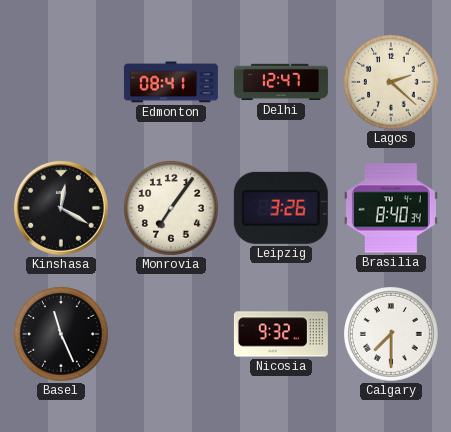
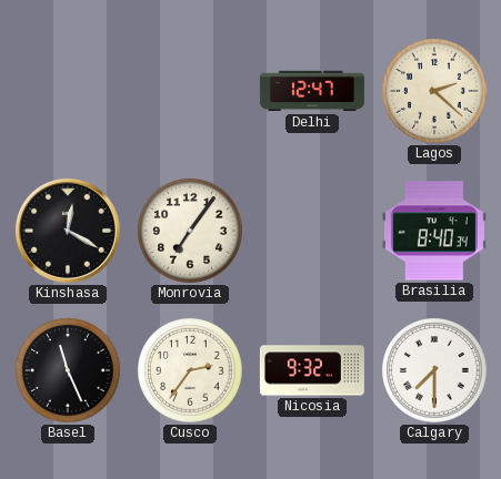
Edmonton: 08:41 -> none
Leipzig: 3:26 -> none
Cusco: none -> 2:36
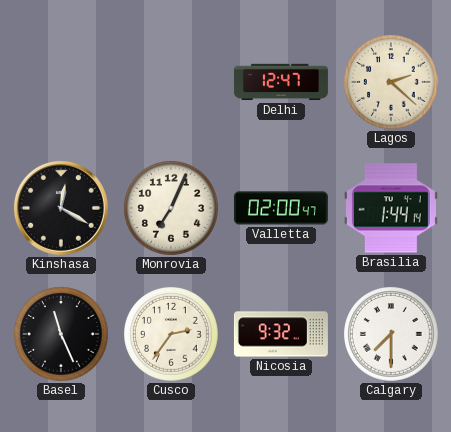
Monrovia: 7:06 -> 7:04
Valletta: none -> 02:00
Brasilia: 8:40 -> 1:44
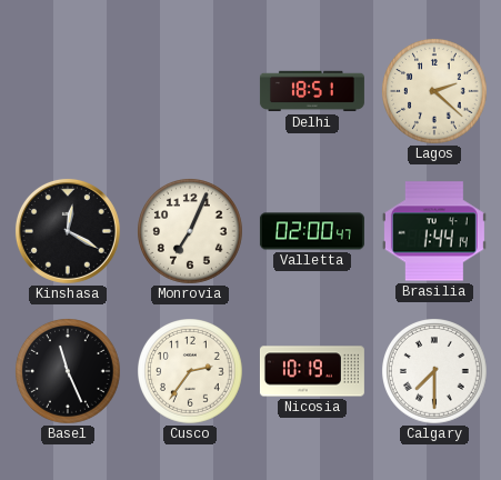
Delhi: 12:47 -> 18:51
Nicosia: 9:32 -> 10:19
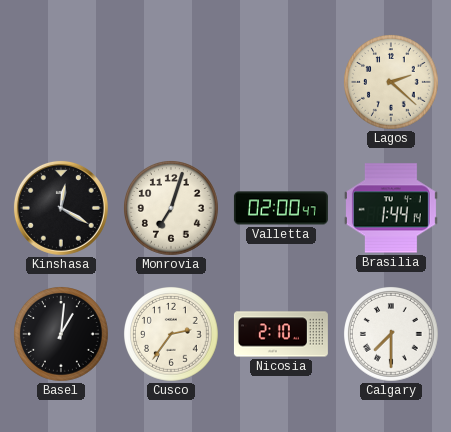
Delhi: 18:51 -> none
Monrovia: 7:04 -> 7:03
Basel: 11:26 -> 1:01
Nicosia: 10:19 -> 2:10
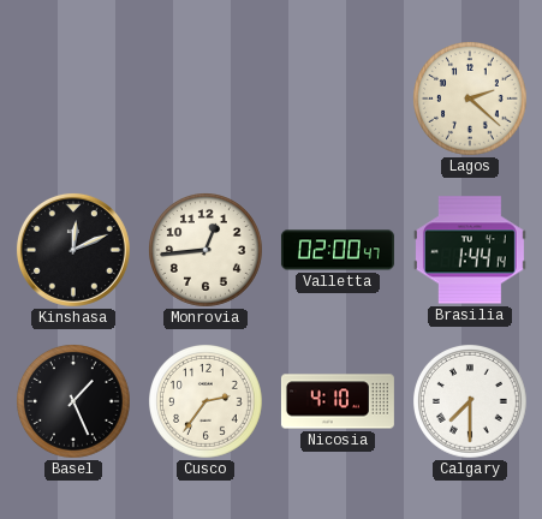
Kinshasa: 12:20 -> 12:11
Monrovia: 7:03 -> 12:44
Basel: 1:01 -> 1:26
Nicosia: 2:10 -> 4:10
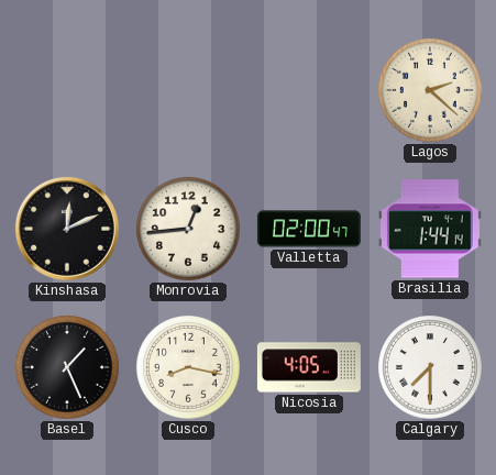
Cusco: 2:36 -> 8:17
Nicosia: 4:10 -> 4:05
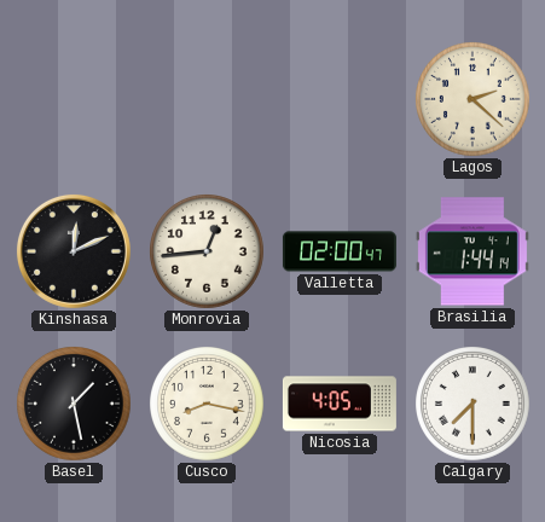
Basel: 1:26 -> 1:28
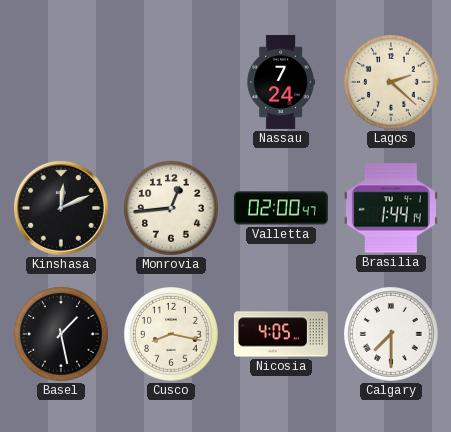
Nassau: none -> 7:24
